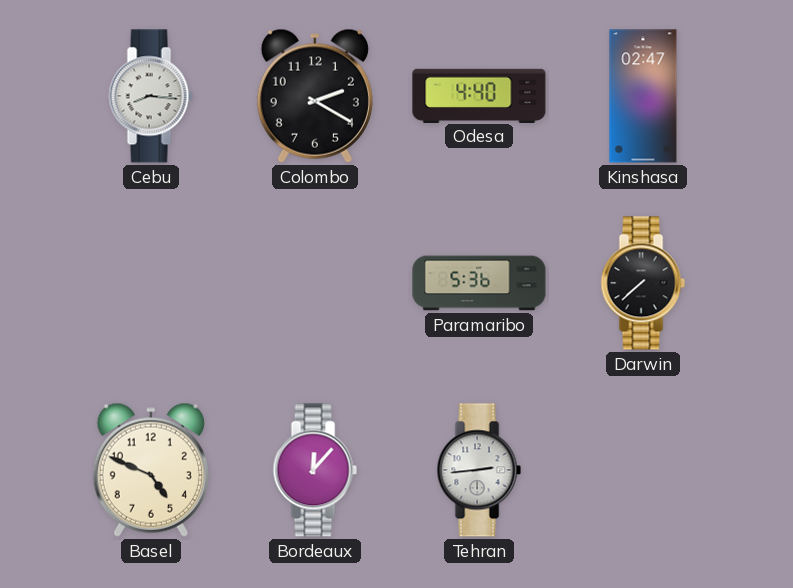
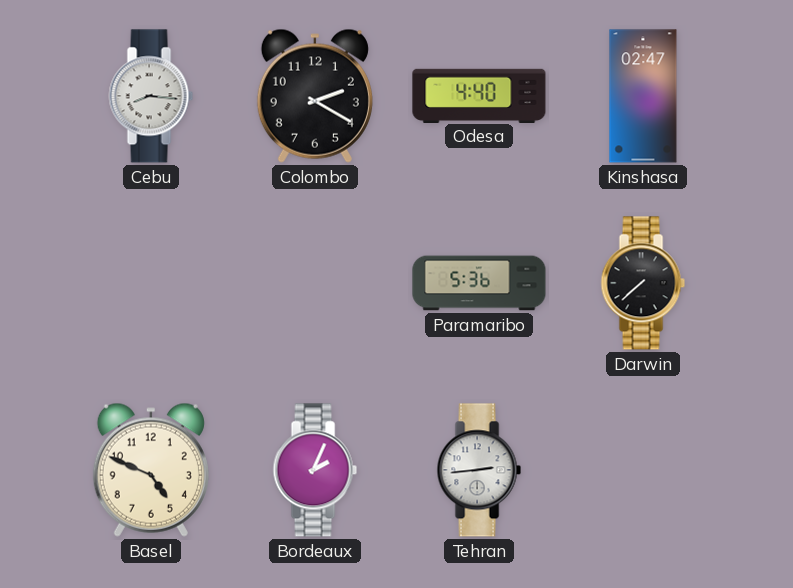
Bordeaux: 12:07 -> 2:04
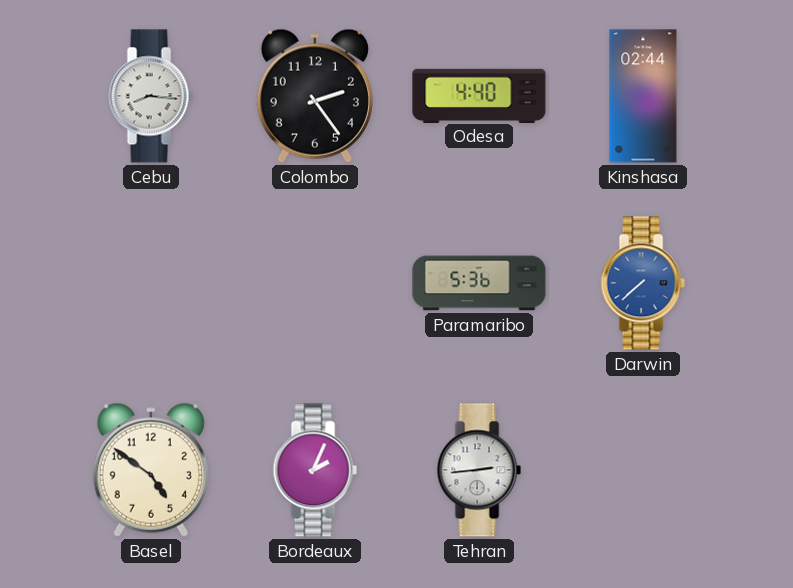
Colombo: 2:20 -> 2:24
Kinshasa: 02:47 -> 02:44
Darwin dial: black -> blue
Basel: 4:49 -> 4:51
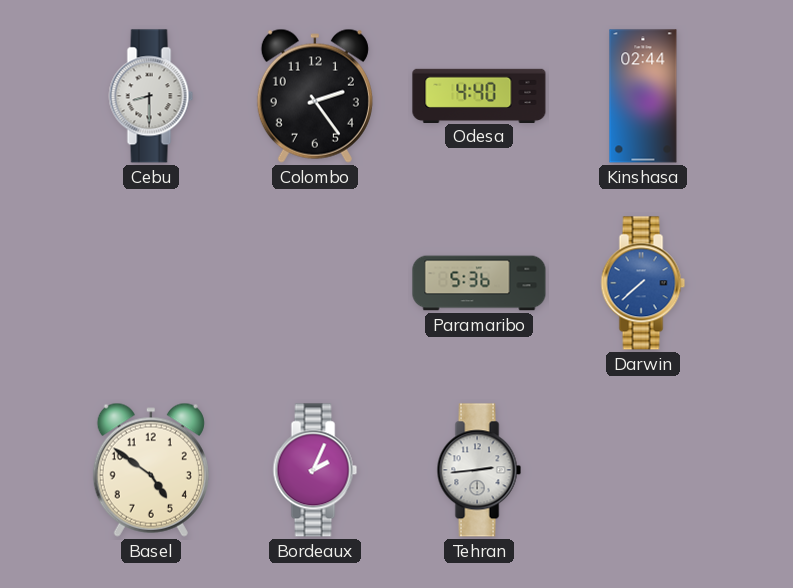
Cebu: 8:16 -> 8:30
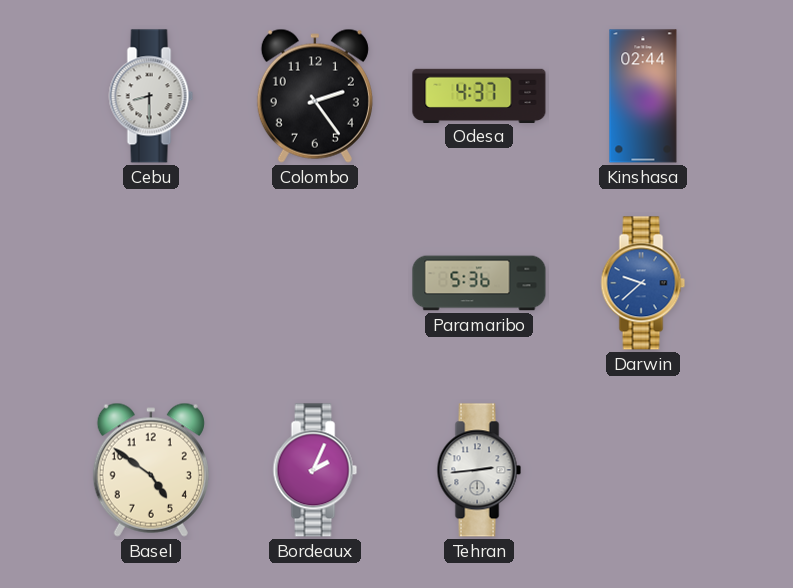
Odesa: 4:40 -> 4:37
Darwin: 7:38 -> 9:38
